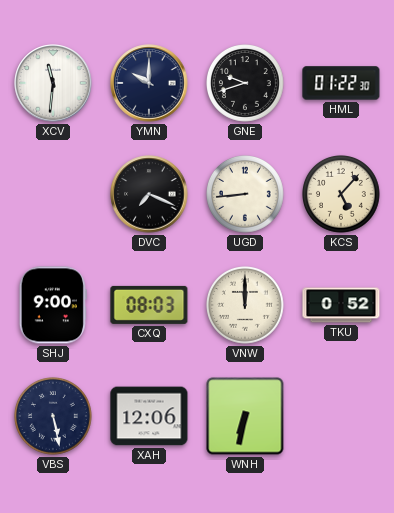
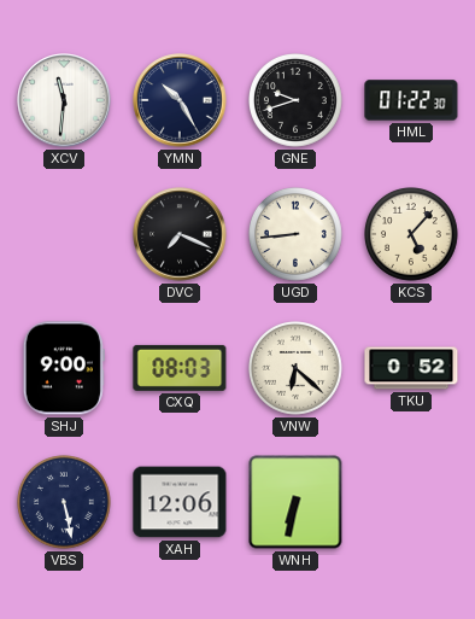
YMN: 10:00 -> 10:25
VNW: 12:00 -> 6:22
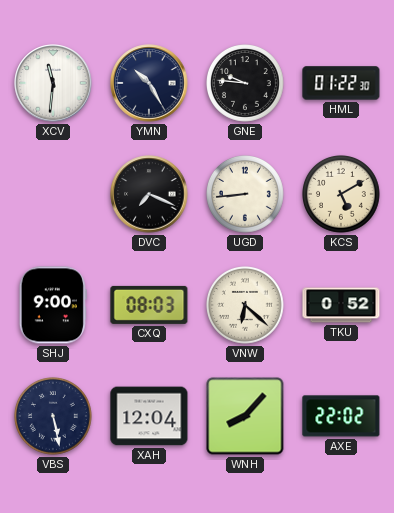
GNE: 9:42 -> 9:46
KCS: 5:07 -> 5:10
XAH: 12:06 -> 12:04
WNH: 6:32 -> 8:07
AXE: none -> 22:02
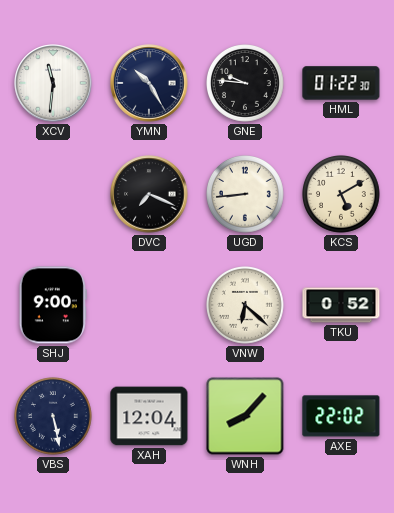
CXQ: 08:03 -> none
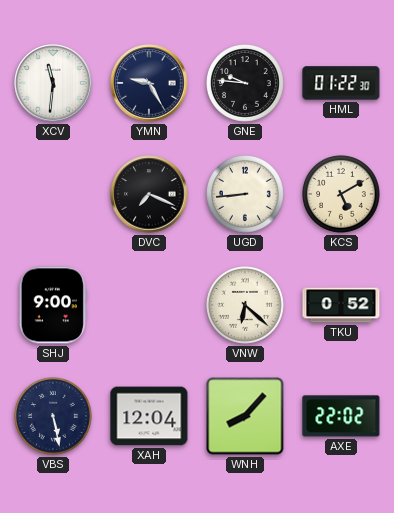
YMN: 10:25 -> 9:25
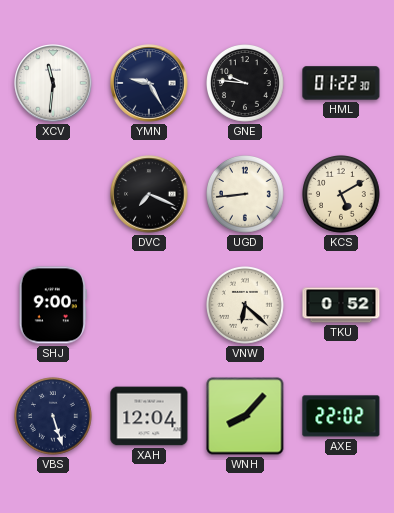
VBS: 5:28 -> 5:27
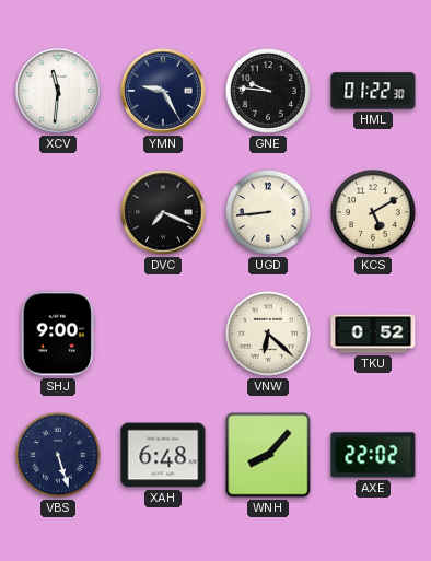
XAH: 12:04 -> 6:48
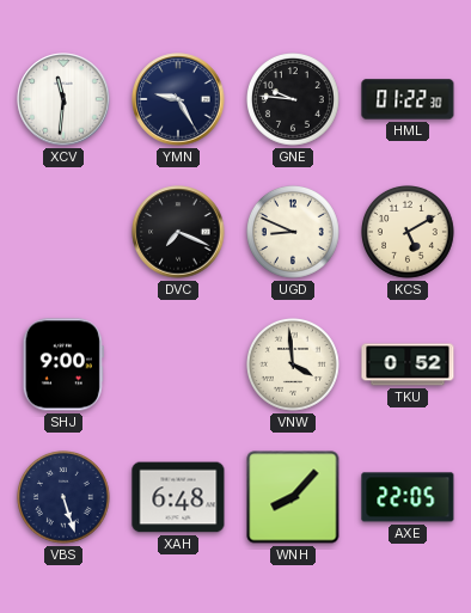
UGD: 8:44 -> 8:49
VNW: 6:22 -> 3:59
AXE: 22:02 -> 22:05
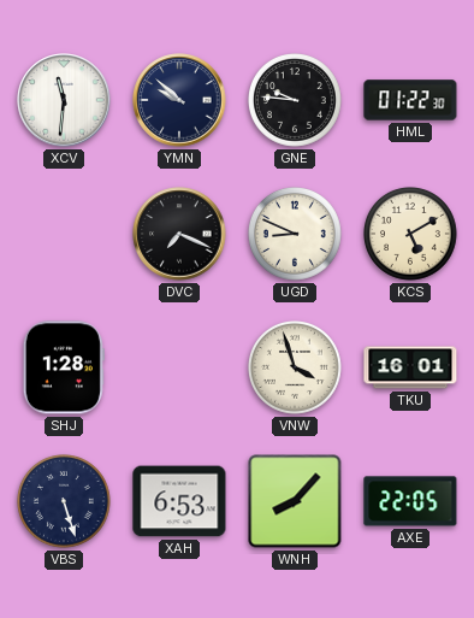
YMN: 9:25 -> 9:52
SHJ: 9:00 -> 1:28
VNW: 3:59 -> 3:57
TKU: 0:52 -> 16:01
XAH: 6:48 -> 6:53
